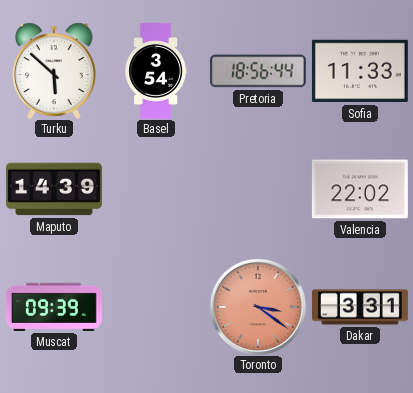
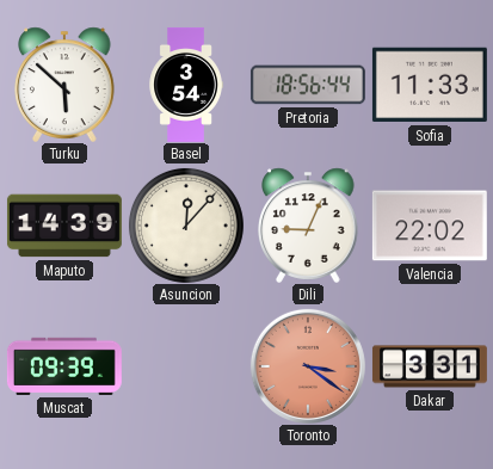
Asuncion: none -> 12:07
Dili: none -> 9:04
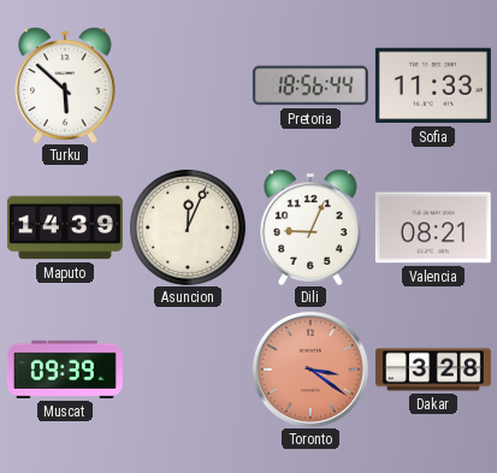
Basel: 3:54 -> none
Asuncion: 12:07 -> 12:04
Valencia: 22:02 -> 08:21
Dakar: 3:31 -> 3:28
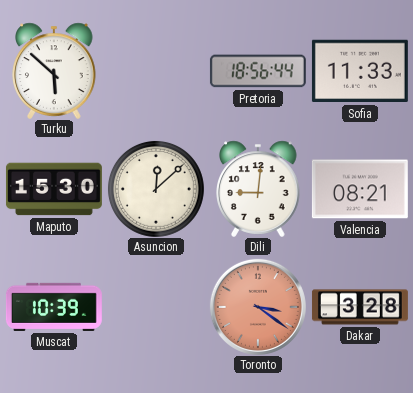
Maputo: 14:39 -> 15:30
Asuncion: 12:04 -> 12:08
Dili: 9:04 -> 9:01
Muscat: 09:39 -> 10:39
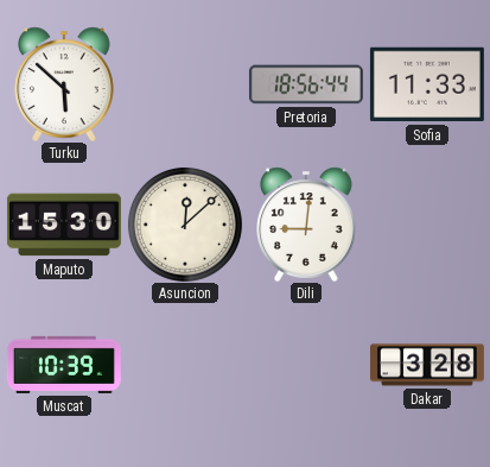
Valencia: 08:21 -> none
Toronto: 3:21 -> none
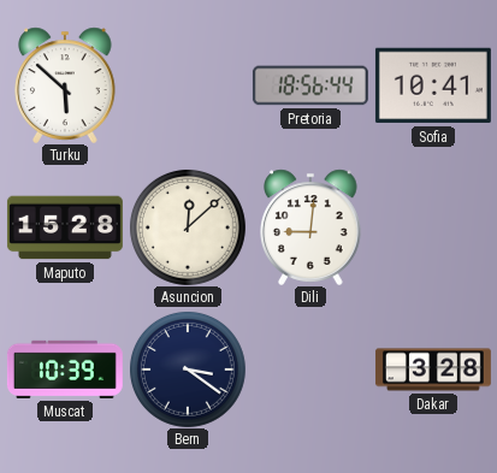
Sofia: 11:33 -> 10:41
Maputo: 15:30 -> 15:28
Bern: none -> 3:21
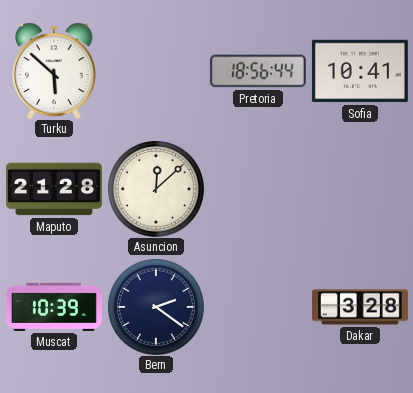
Maputo: 15:28 -> 21:28
Dili: 9:01 -> none
Bern: 3:21 -> 2:21
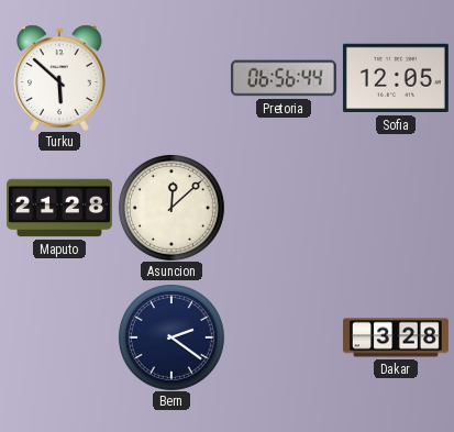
Pretoria: 18:56 -> 06:56
Sofia: 10:41 -> 12:05
Muscat: 10:39 -> none
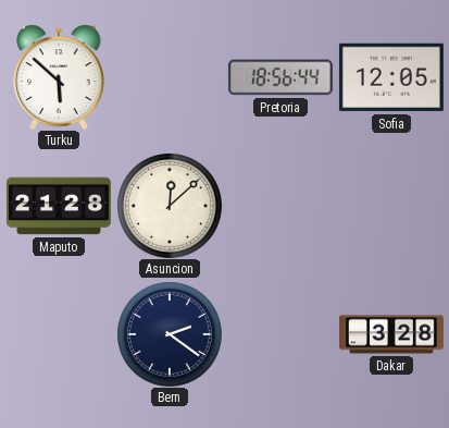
Pretoria: 06:56 -> 18:56
